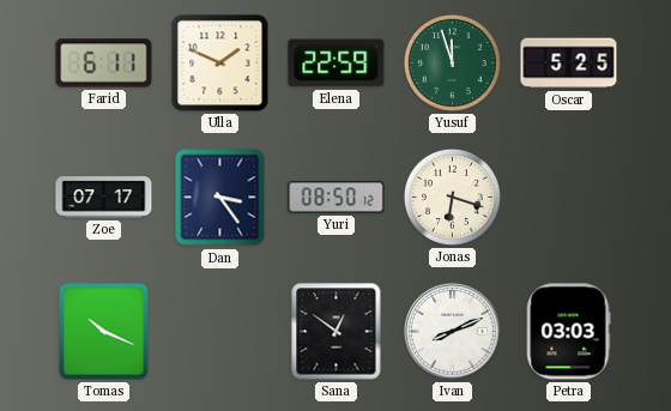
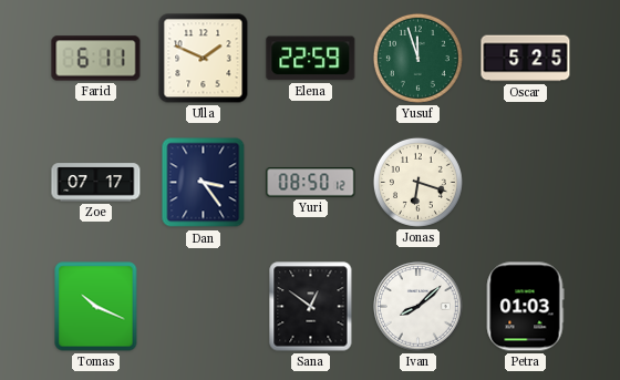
Ivan: 8:11 -> 8:08
Petra: 03:03 -> 01:03
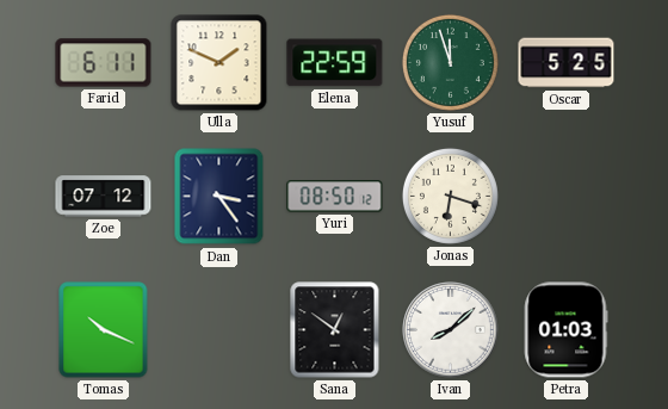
Zoe: 07:17 -> 07:12
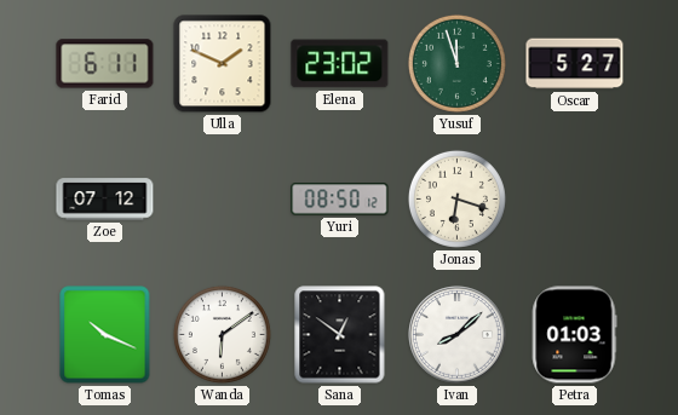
Elena: 22:59 -> 23:02
Oscar: 5:25 -> 5:27
Dan: 3:24 -> none
Wanda: none -> 6:09
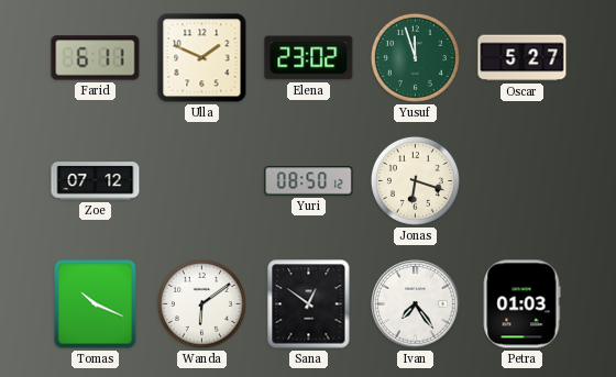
Ivan: 8:08 -> 7:24
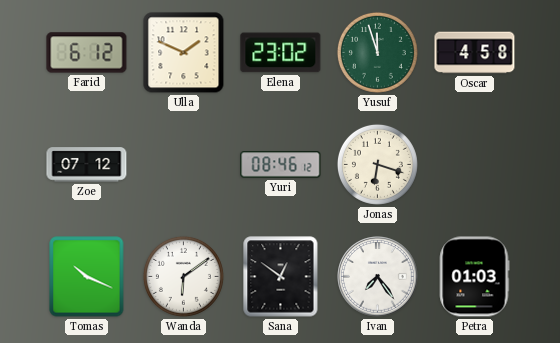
Farid: 6:11 -> 6:12
Oscar: 5:27 -> 4:58
Yuri: 08:50 -> 08:46
